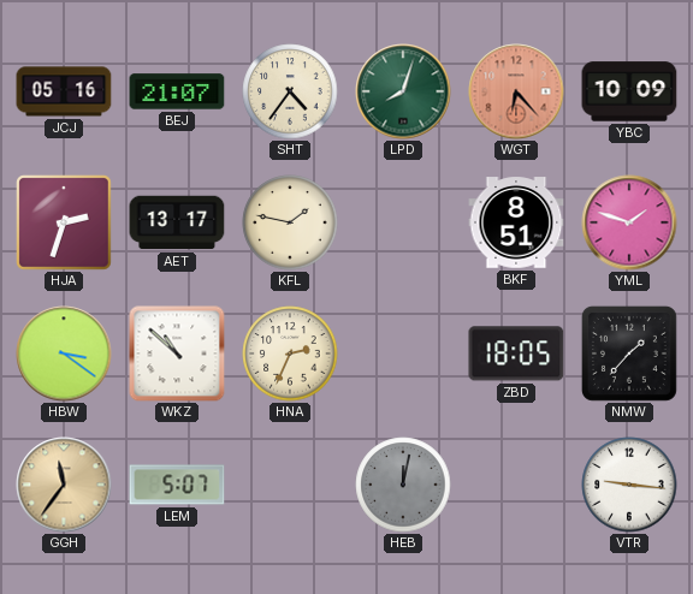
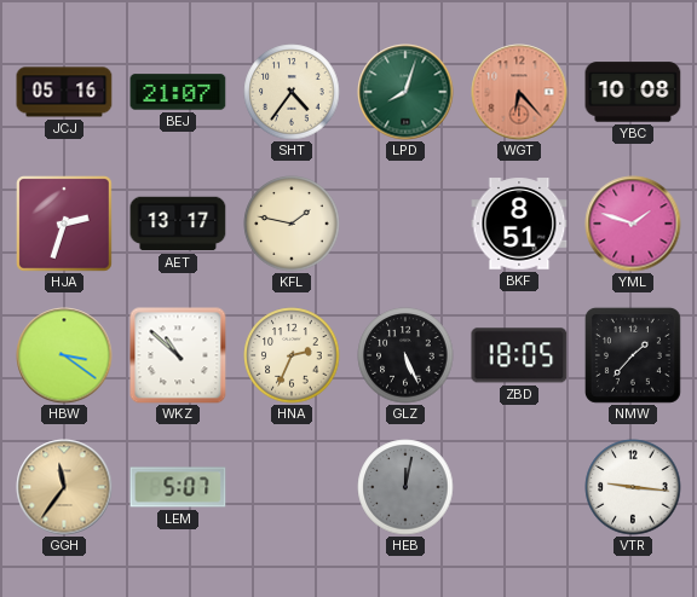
YBC: 10:09 -> 10:08
GLZ: none -> 5:26
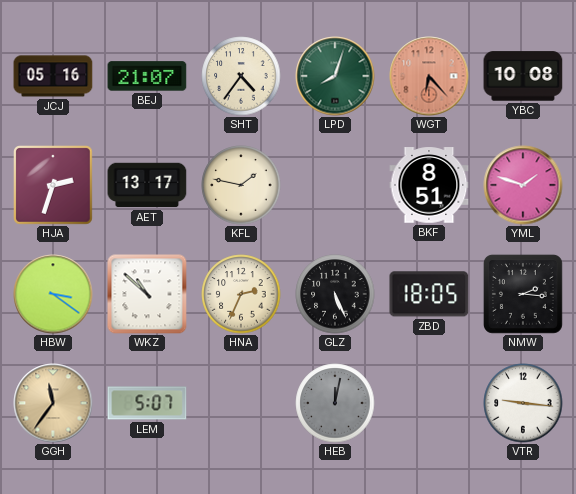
NMW: 1:37 -> 2:16
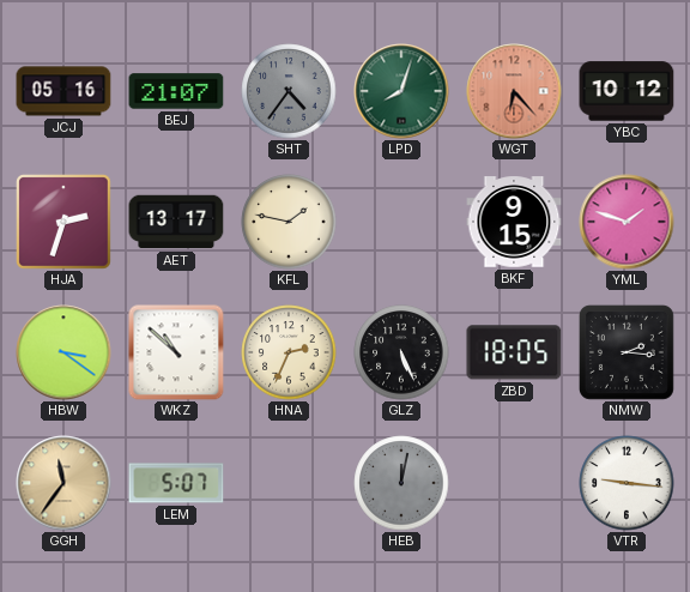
SHT dial: cream -> grey
YBC: 10:08 -> 10:12
BKF: 8:51 -> 9:15
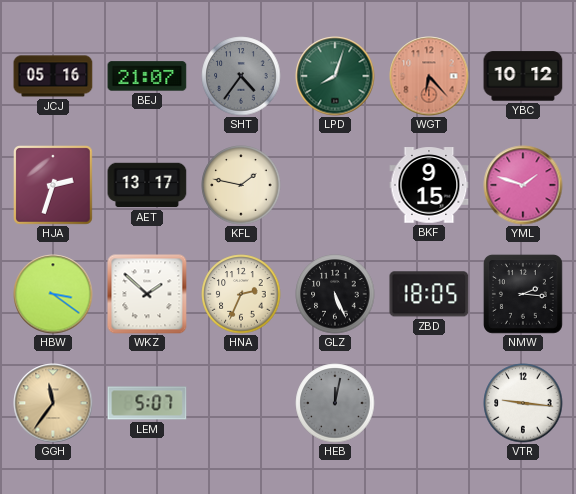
WKZ: 10:52 -> 1:52
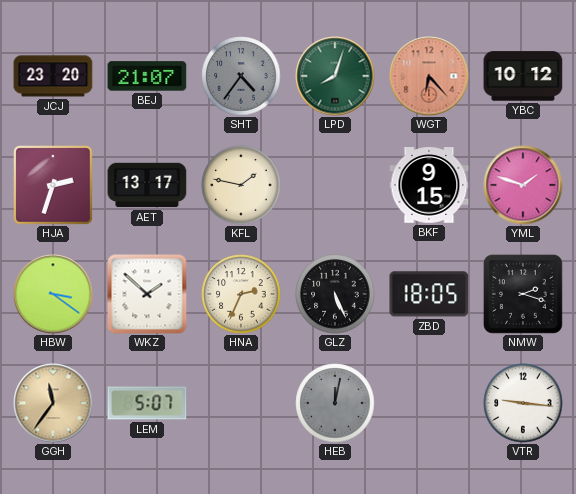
JCJ: 05:16 -> 23:20
NMW: 2:16 -> 2:18
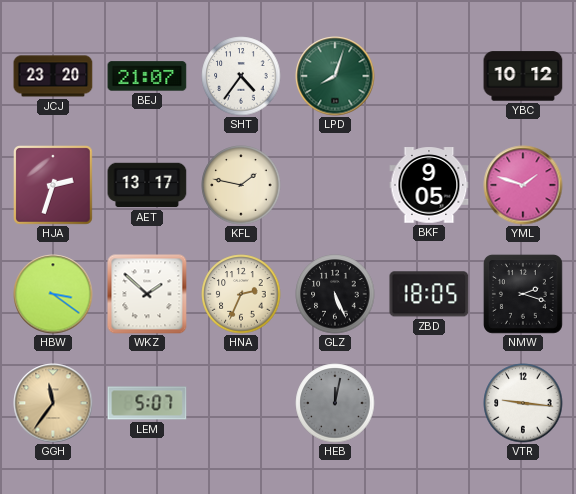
SHT dial: grey -> white
WGT: 6:23 -> none
BKF: 9:15 -> 9:05
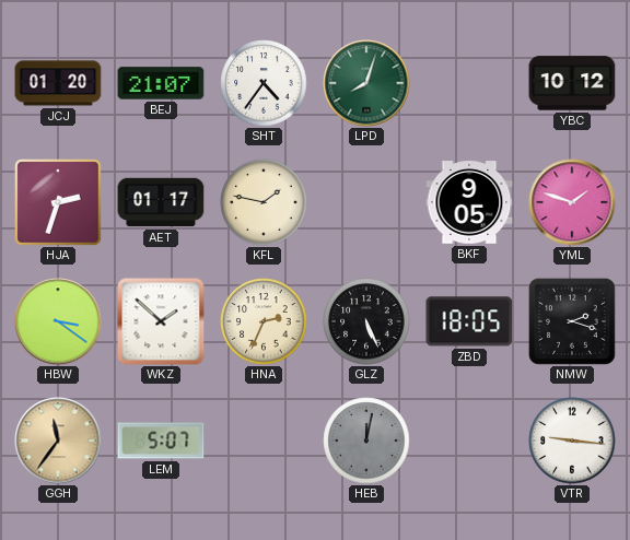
JCJ: 23:20 -> 01:20
AET: 13:17 -> 01:17
